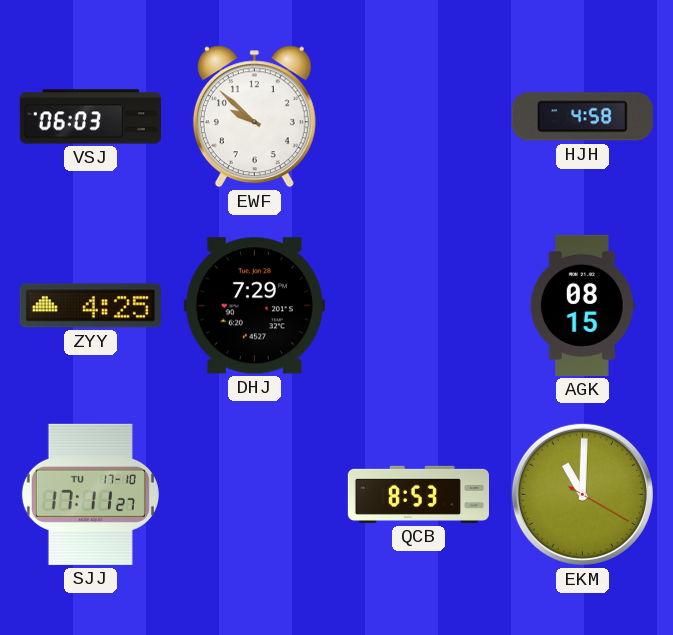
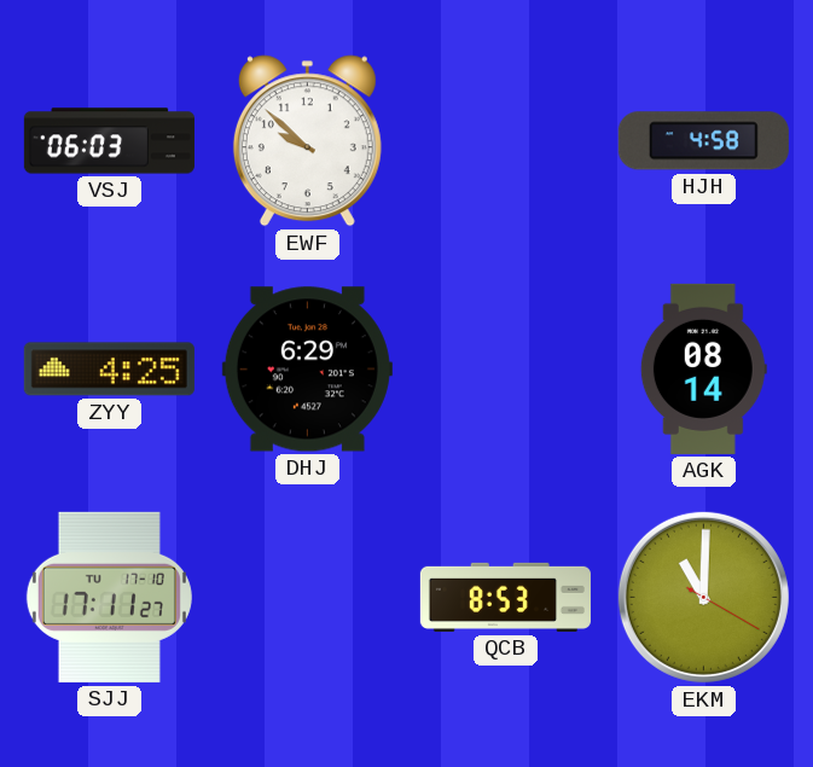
DHJ: 7:29 -> 6:29
AGK: 08:15 -> 08:14
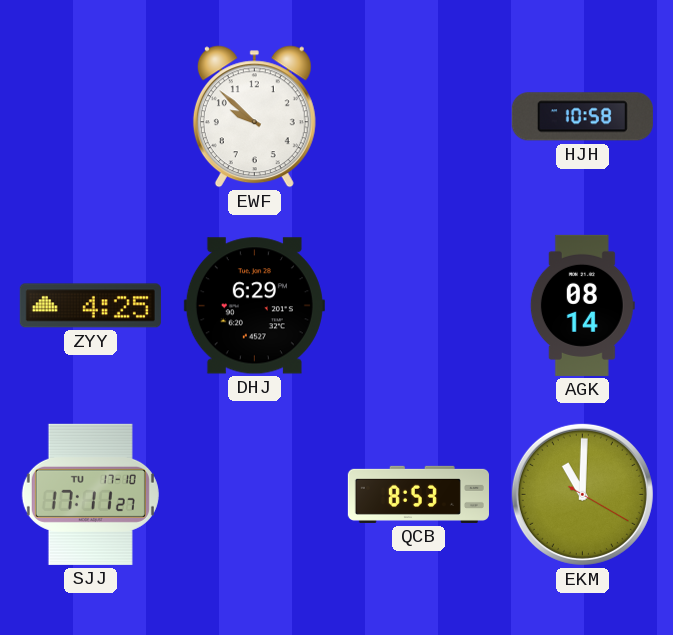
VSJ: 06:03 -> none
HJH: 4:58 -> 10:58
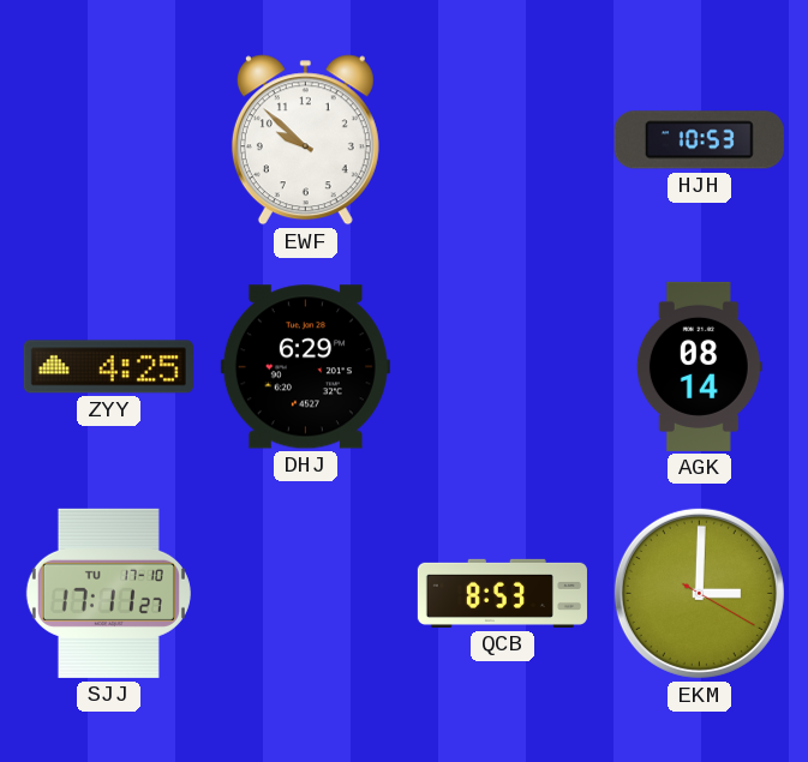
HJH: 10:58 -> 10:53
EKM: 11:00 -> 3:00
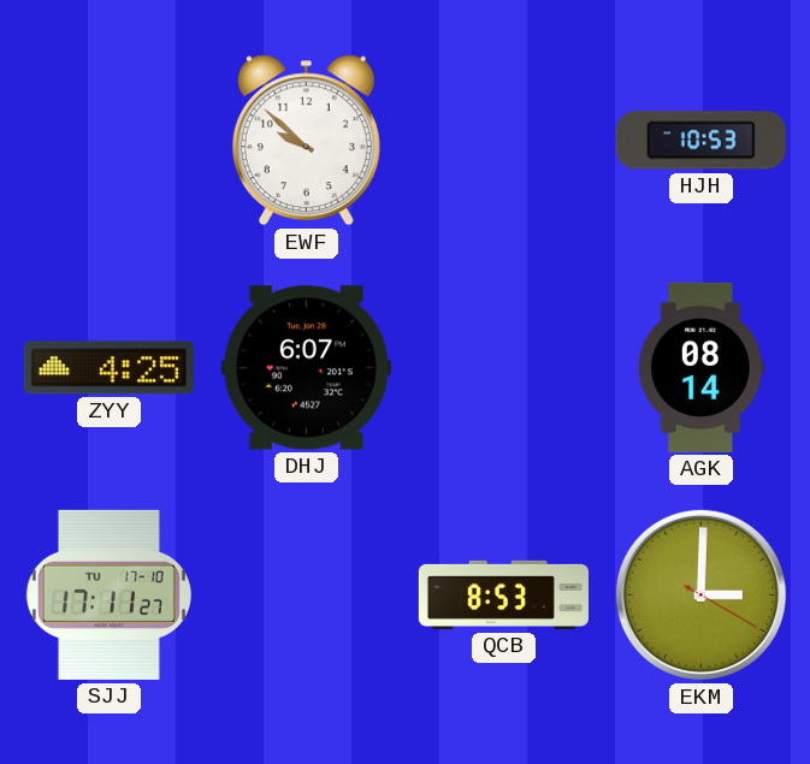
DHJ: 6:29 -> 6:07
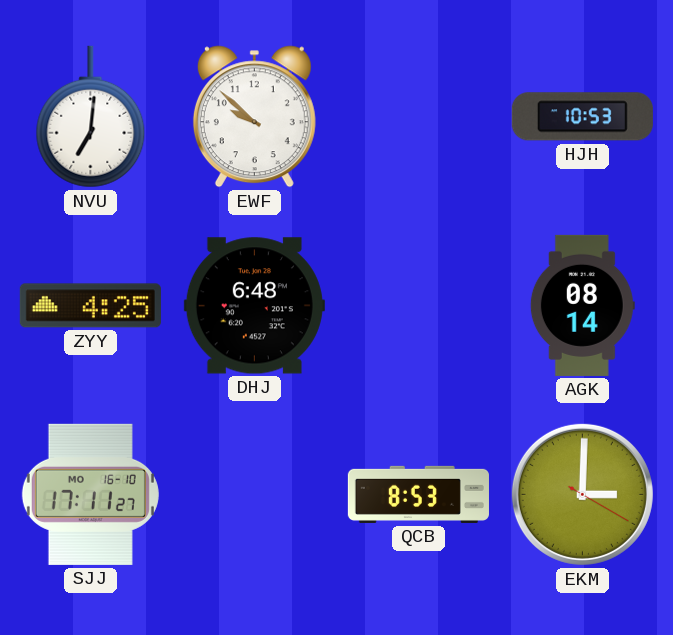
NVU: none -> 7:01
DHJ: 6:07 -> 6:48
SJJ date: TU 17-10 -> MO 16-10
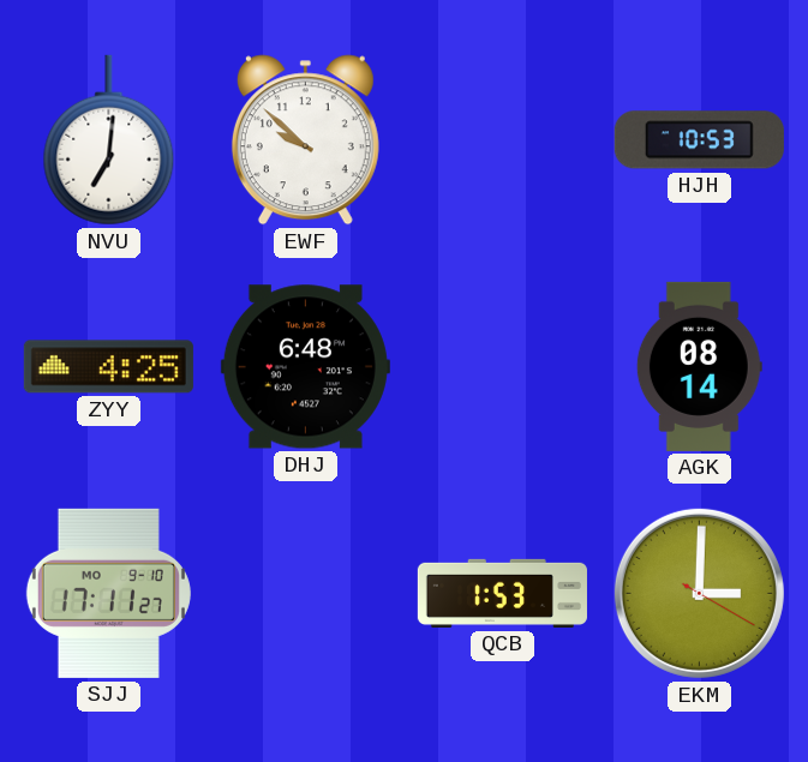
SJJ date: MO 16-10 -> MO 9-10
QCB: 8:53 -> 1:53
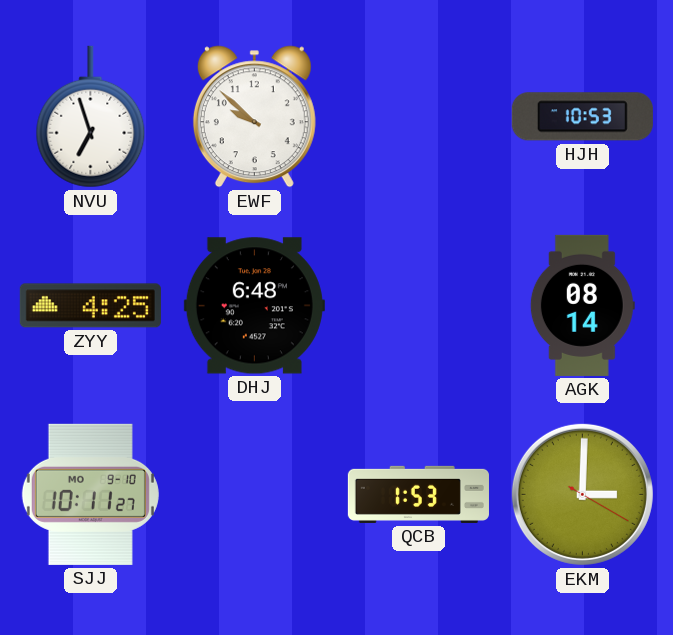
NVU: 7:01 -> 6:57
SJJ: 17:11 -> 10:11
